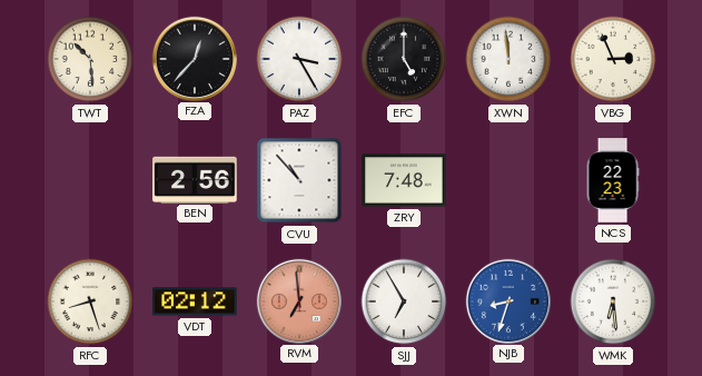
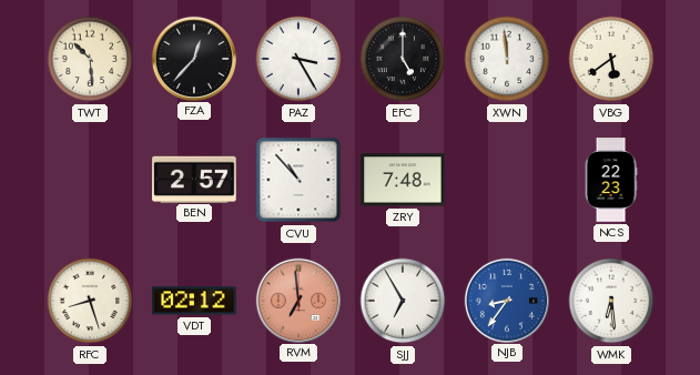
VBG: 2:56 -> 5:39
BEN: 2:56 -> 2:57
NJB: 8:33 -> 8:36
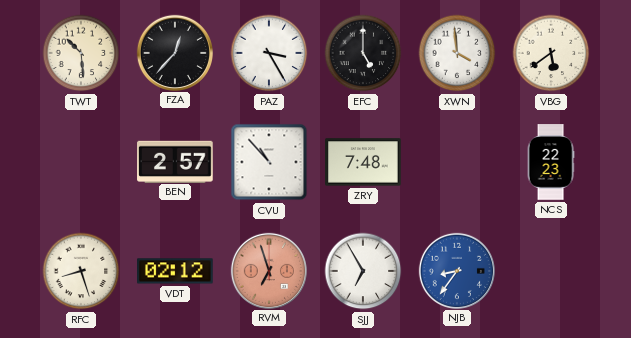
XWN: 11:59 -> 3:59
RVM: 6:59 -> 6:57
WMK: 6:29 -> none
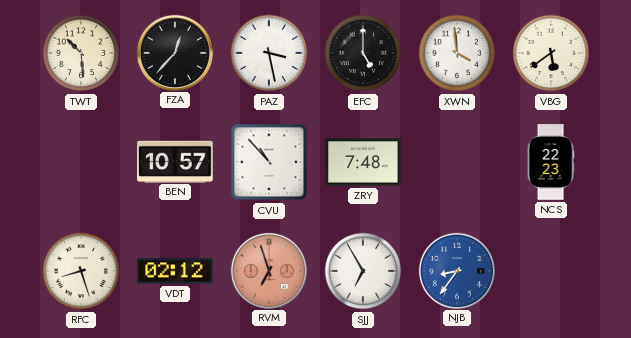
PAZ: 3:25 -> 3:28
BEN: 2:57 -> 10:57
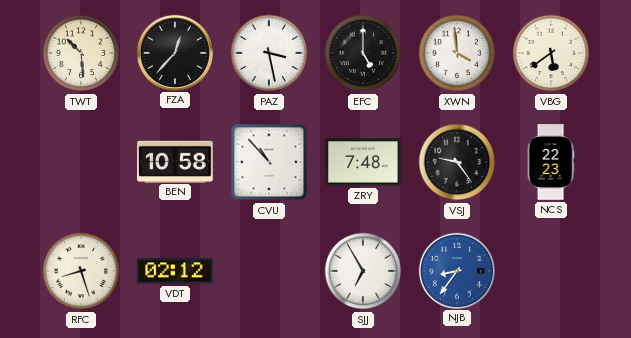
BEN: 10:57 -> 10:58
VSJ: none -> 9:24
RVM: 6:57 -> none
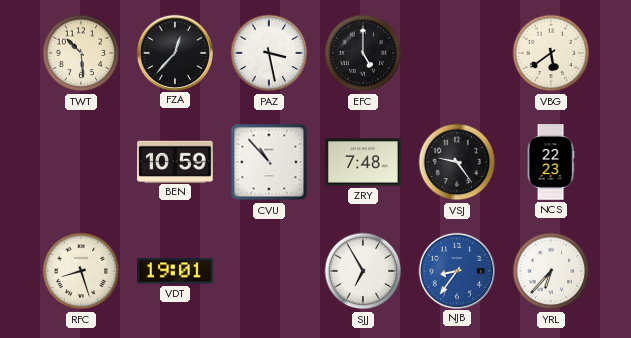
XWN: 3:59 -> none
BEN: 10:58 -> 10:59
VDT: 02:12 -> 19:01
YRL: none -> 6:37
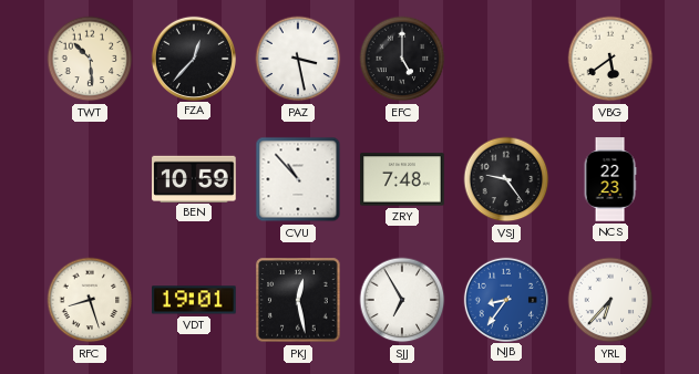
PKJ: none -> 12:28
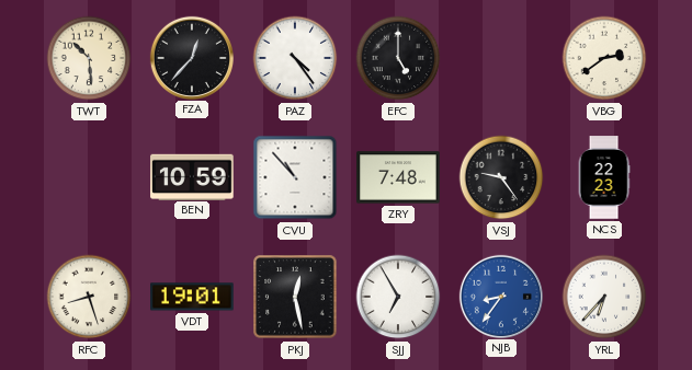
PAZ: 3:28 -> 4:24
VBG: 5:39 -> 2:39
